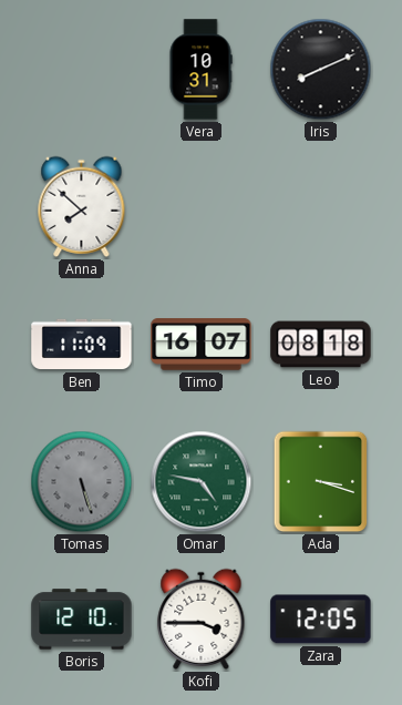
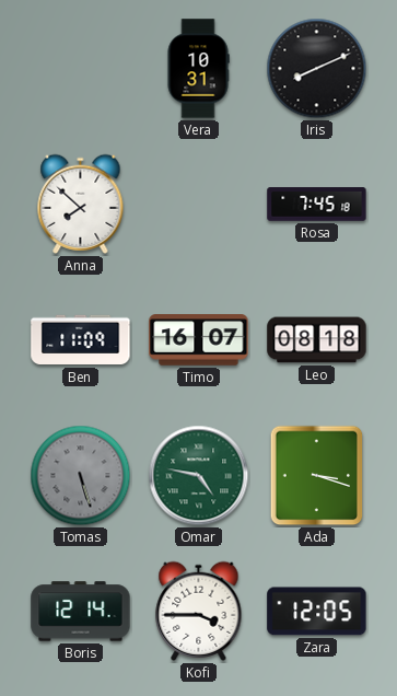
Rosa: none -> 7:45
Boris: 12:10 -> 12:14
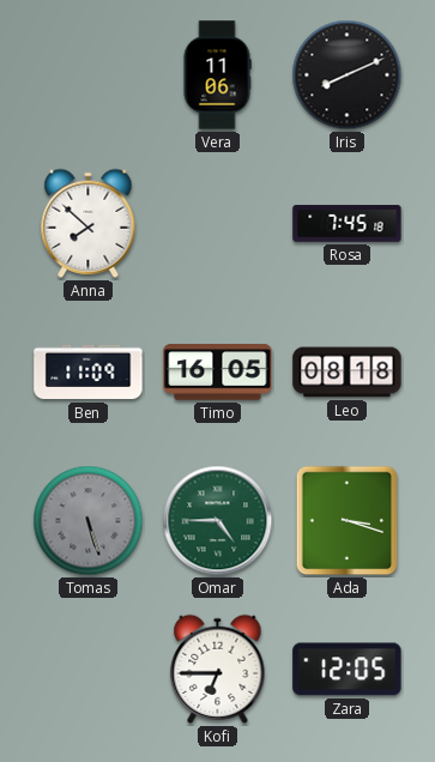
Vera: 10:31 -> 11:06
Timo: 16:07 -> 16:05
Omar: 4:47 -> 4:45
Boris: 12:14 -> none
Kofi: 3:45 -> 6:45
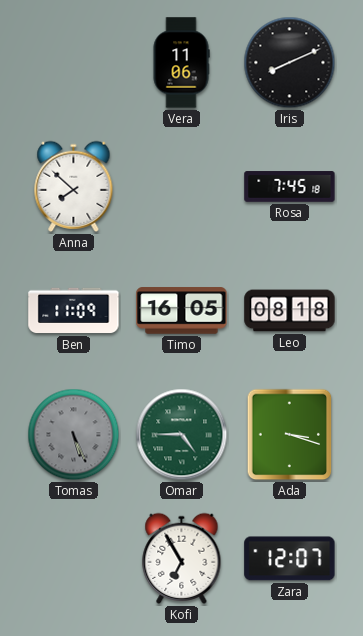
Tomas: 5:27 -> 5:26
Kofi: 6:45 -> 6:55
Zara: 12:05 -> 12:07
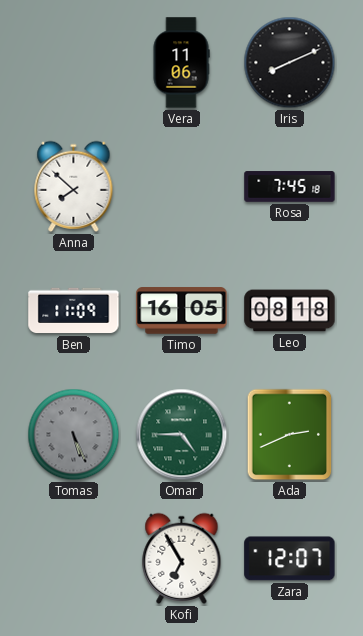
Ada: 3:18 -> 2:41
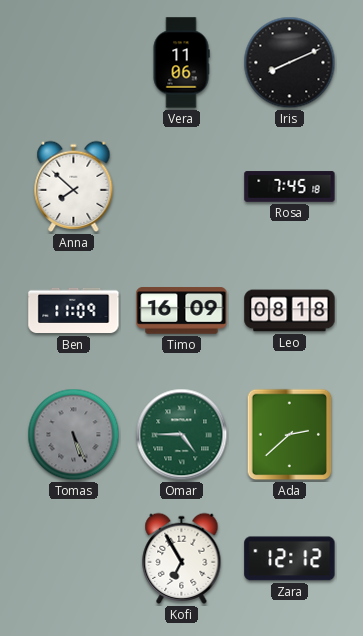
Timo: 16:05 -> 16:09
Ada: 2:41 -> 2:38
Zara: 12:07 -> 12:12
